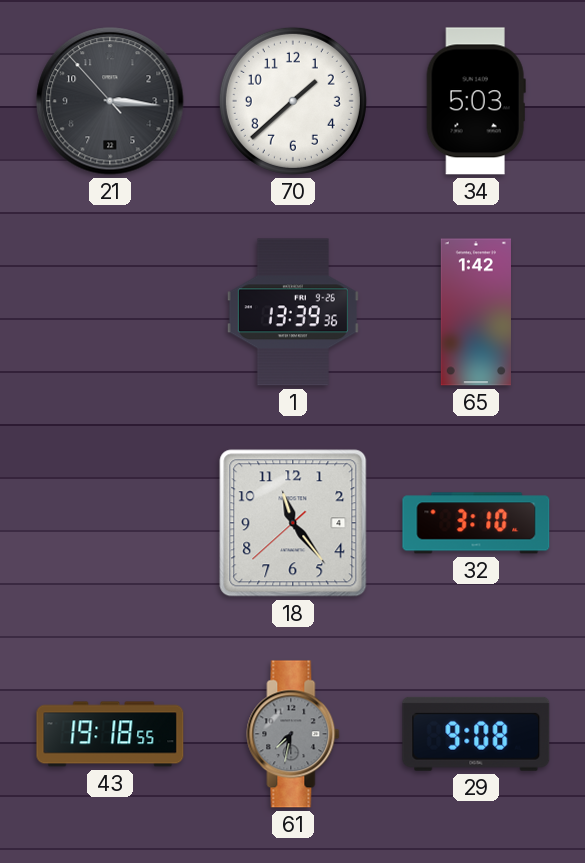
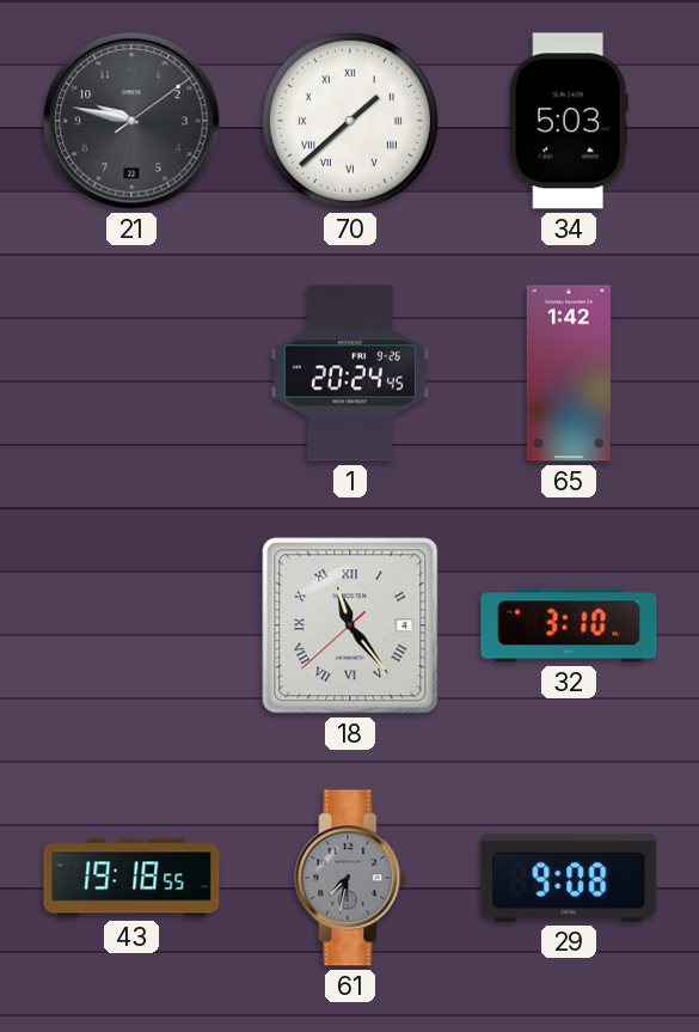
21: 3:15 -> 9:47
70 numerals: Arabic -> Roman
1: 13:39 -> 20:24
18 numerals: Arabic -> Roman
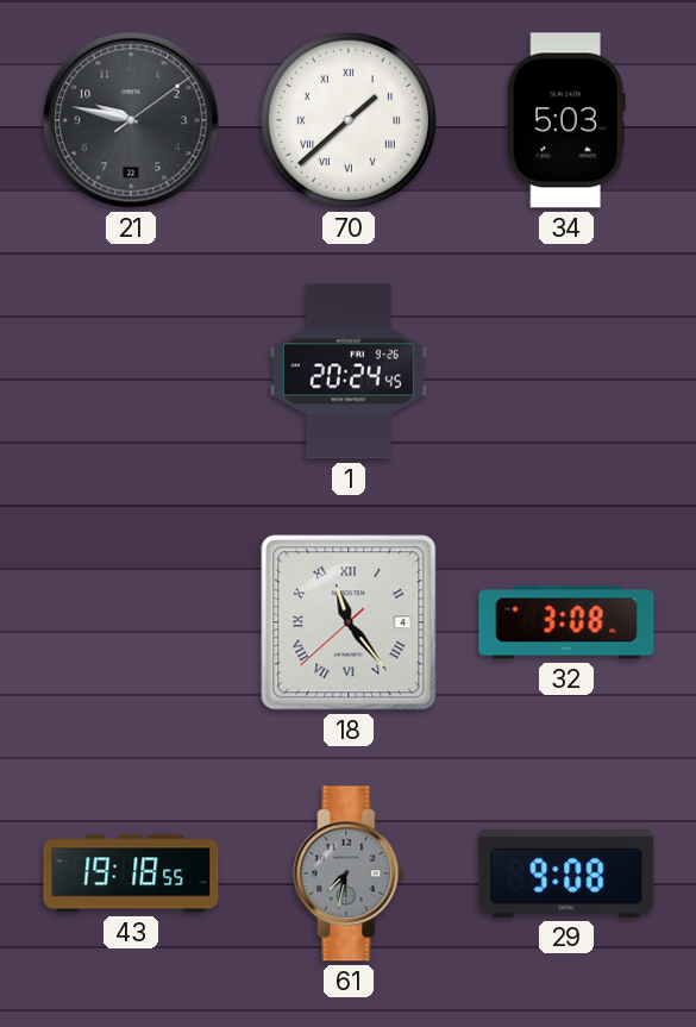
65: 1:42 -> none
32: 3:10 -> 3:08
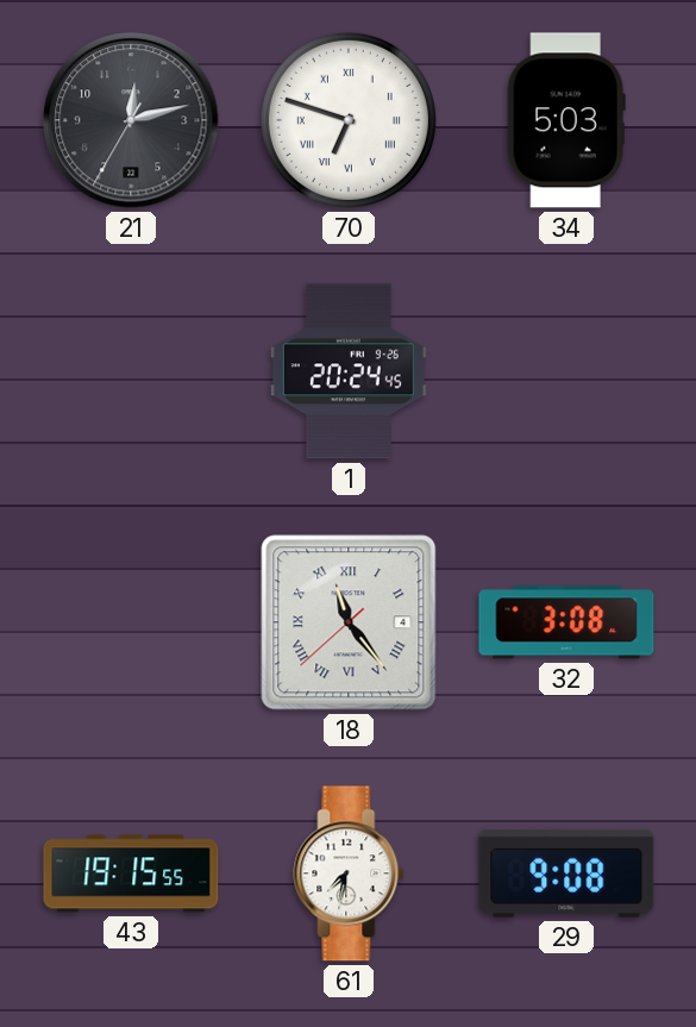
21: 9:47 -> 12:12
70: 1:38 -> 6:48
43: 19:18 -> 19:15
61 dial: grey -> white
